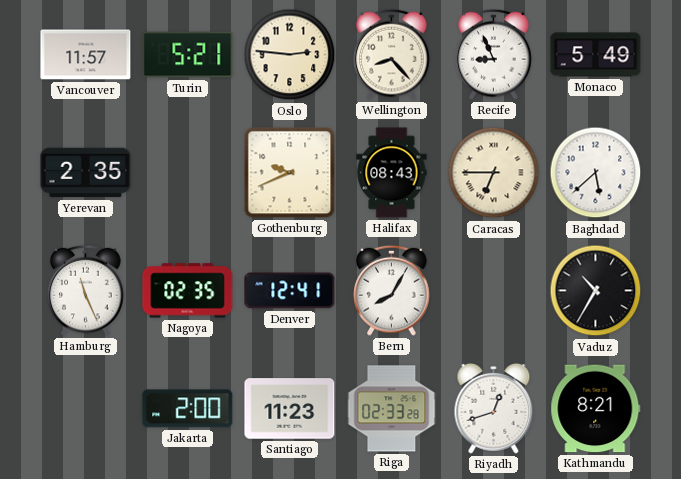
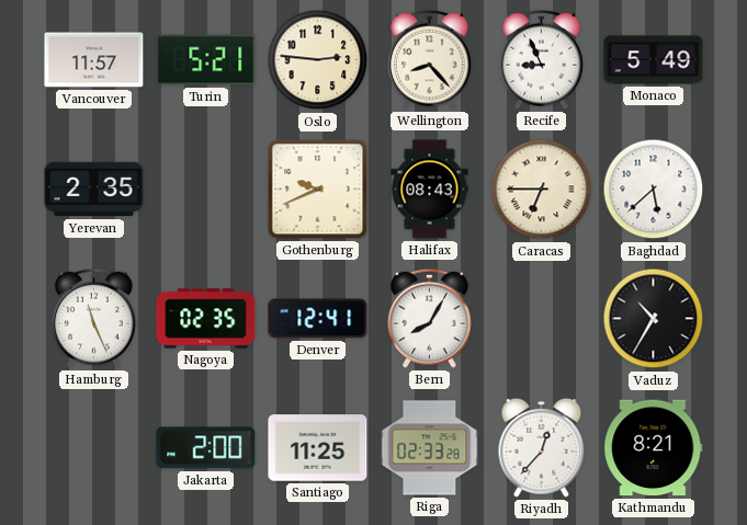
Santiago: 11:23 -> 11:25
Riyadh: 12:42 -> 12:37
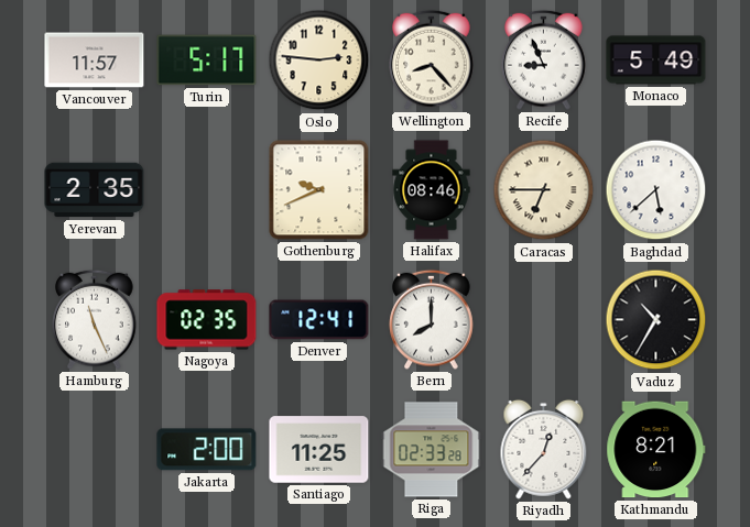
Turin: 5:21 -> 5:17
Halifax: 08:43 -> 08:46
Bern: 8:05 -> 8:00
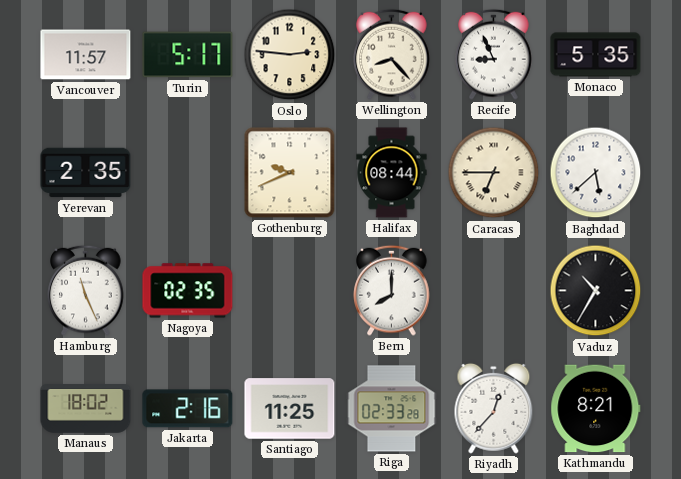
Monaco: 5:49 -> 5:35
Halifax: 08:46 -> 08:44
Denver: 12:41 -> none
Manaus: none -> 18:02
Jakarta: 2:00 -> 2:16
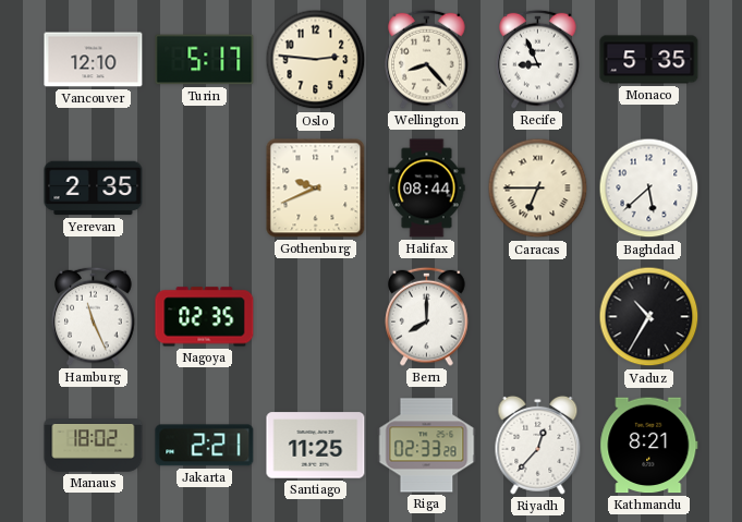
Vancouver: 11:57 -> 12:10
Jakarta: 2:16 -> 2:21
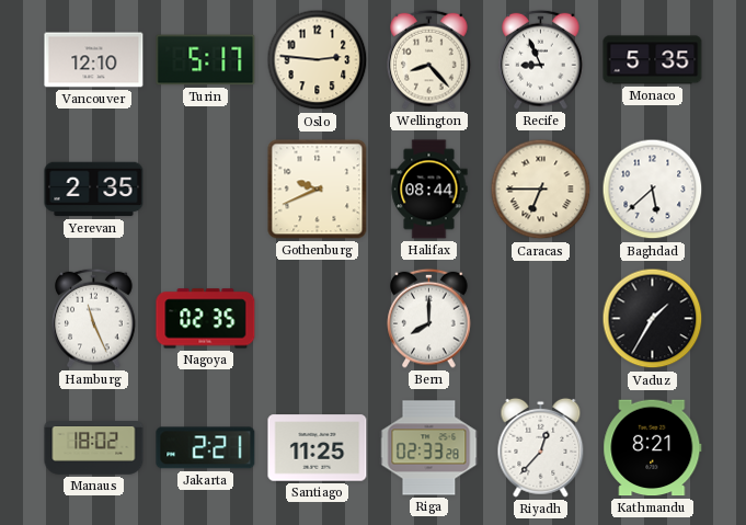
Vaduz: 10:35 -> 1:35
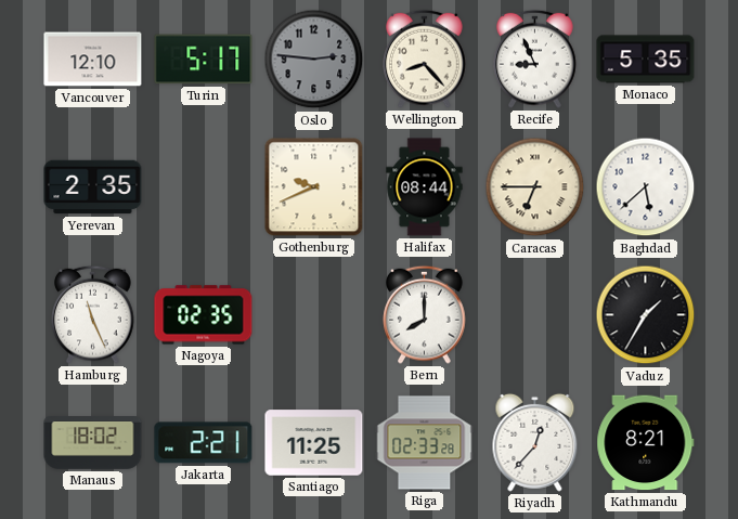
Oslo dial: cream -> grey
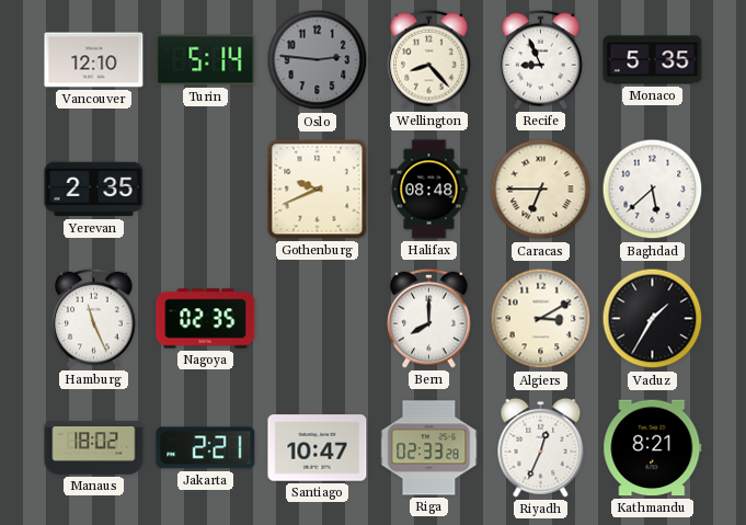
Turin: 5:17 -> 5:14
Halifax: 08:44 -> 08:48
Algiers: none -> 3:10
Santiago: 11:25 -> 10:47
Riyadh: 12:37 -> 12:34
